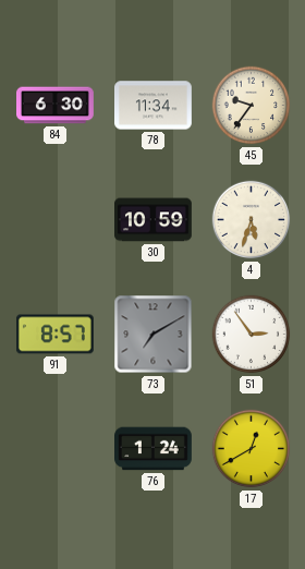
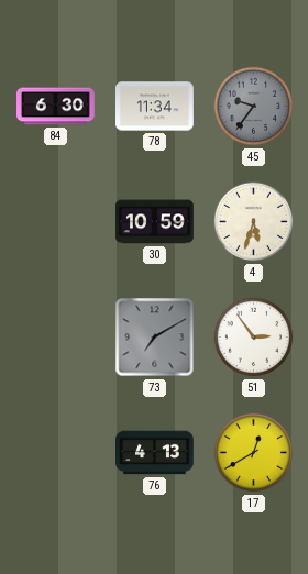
45 dial: cream -> grey
91: 8:57 -> none
76: 1:24 -> 4:13
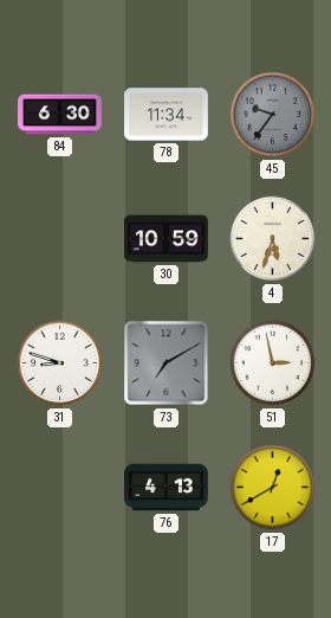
31: none -> 8:48
51: 2:54 -> 2:58
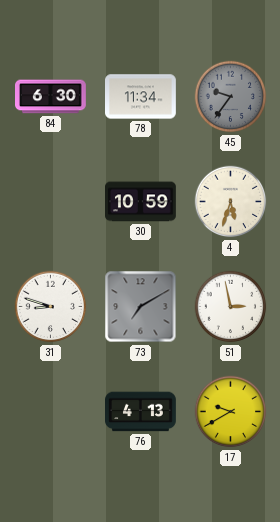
17: 12:40 -> 9:40
